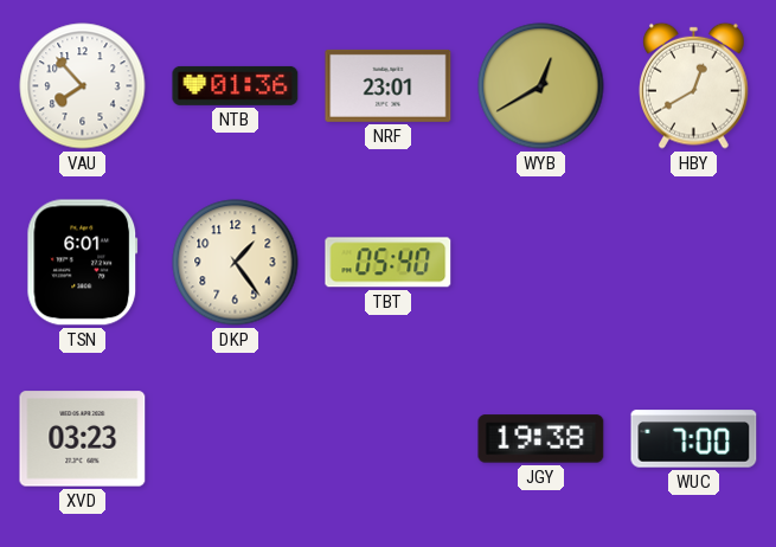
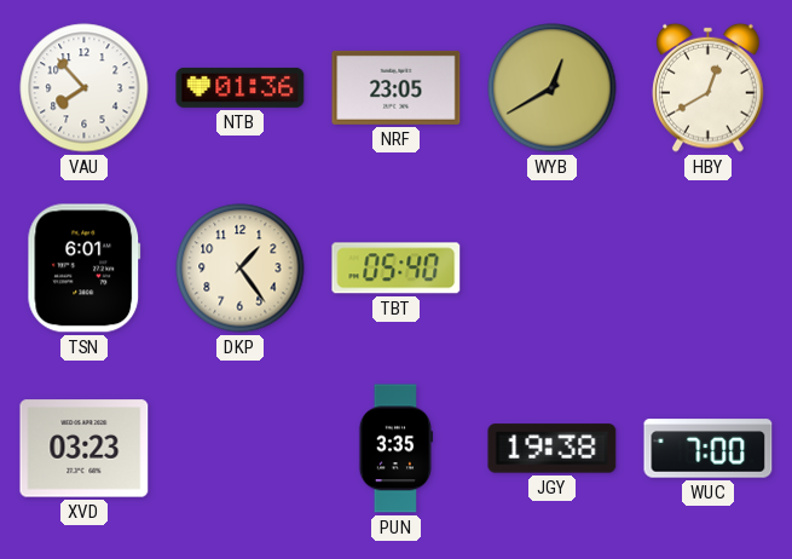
NRF: 23:01 -> 23:05
PUN: none -> 3:35
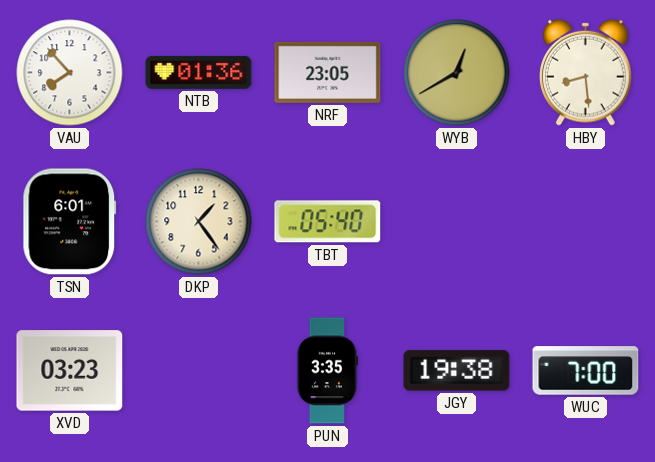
HBY: 12:40 -> 8:29
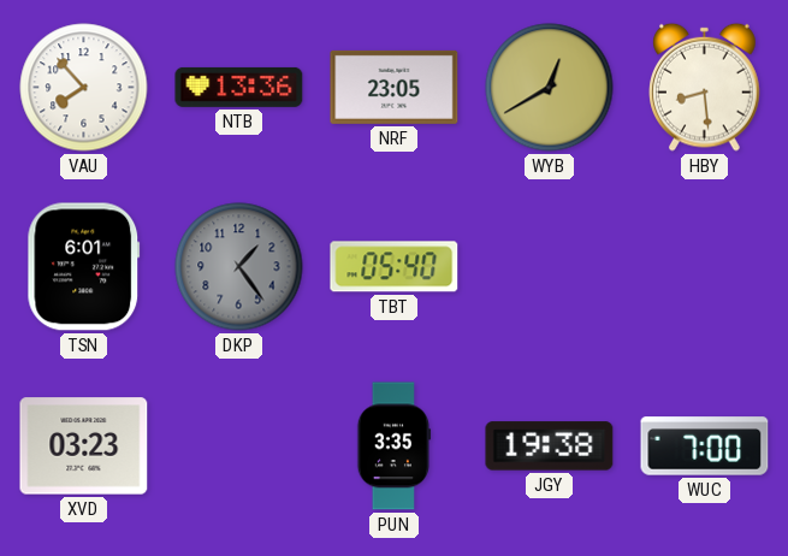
NTB: 01:36 -> 13:36
DKP dial: cream -> grey
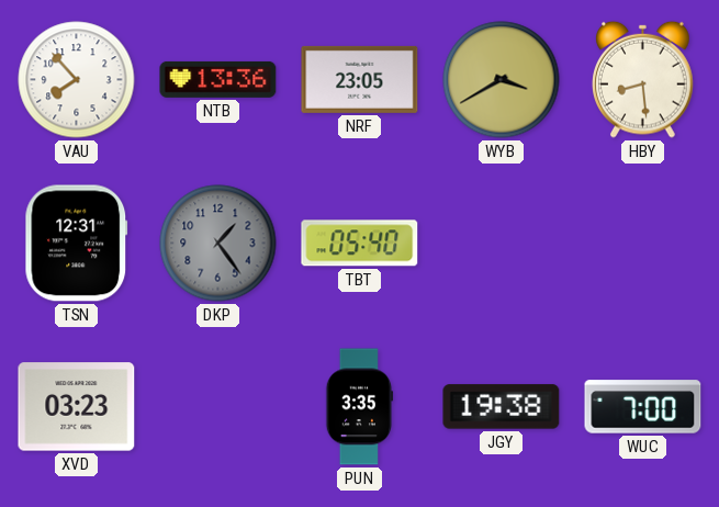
WYB: 12:40 -> 3:40
TSN: 6:01 -> 12:31
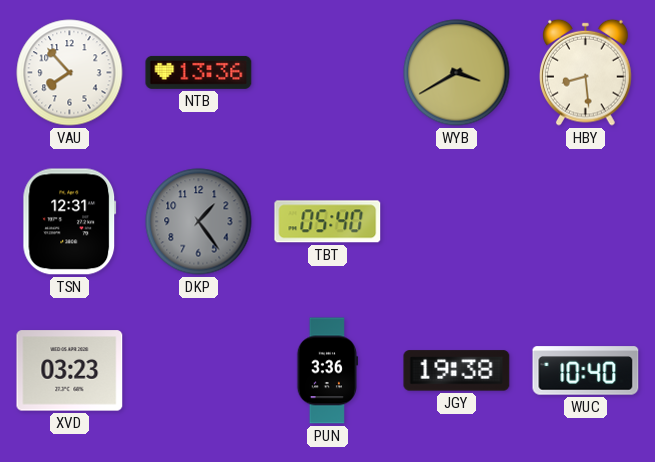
NRF: 23:05 -> none
PUN: 3:35 -> 3:36
WUC: 7:00 -> 10:40
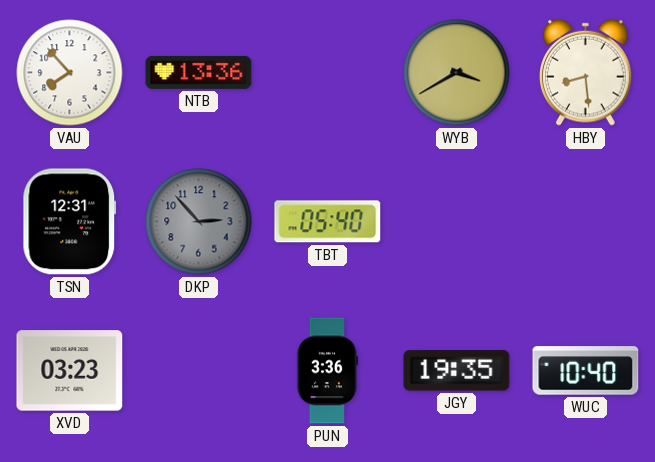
DKP: 1:24 -> 2:53
JGY: 19:38 -> 19:35
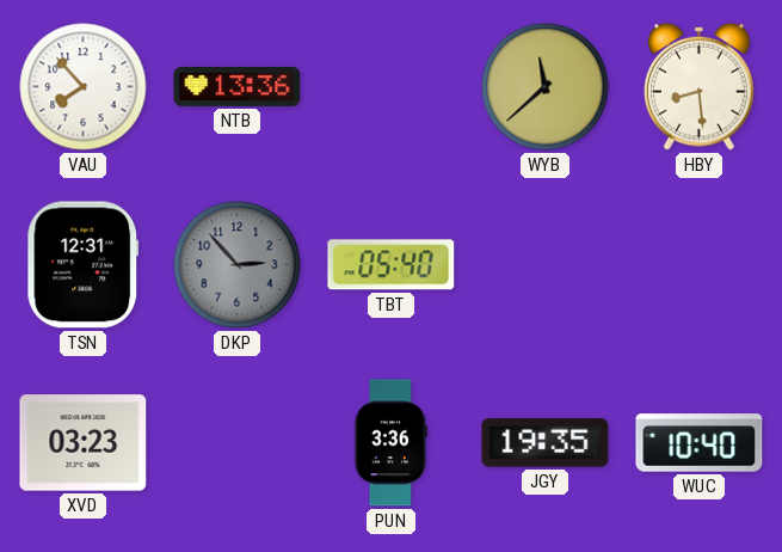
WYB: 3:40 -> 11:38
